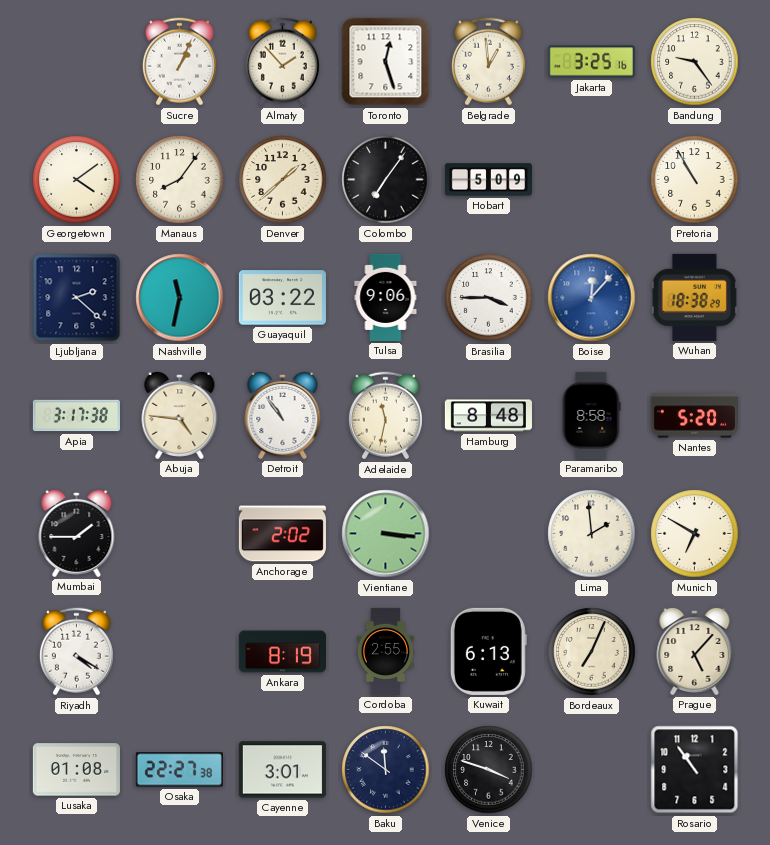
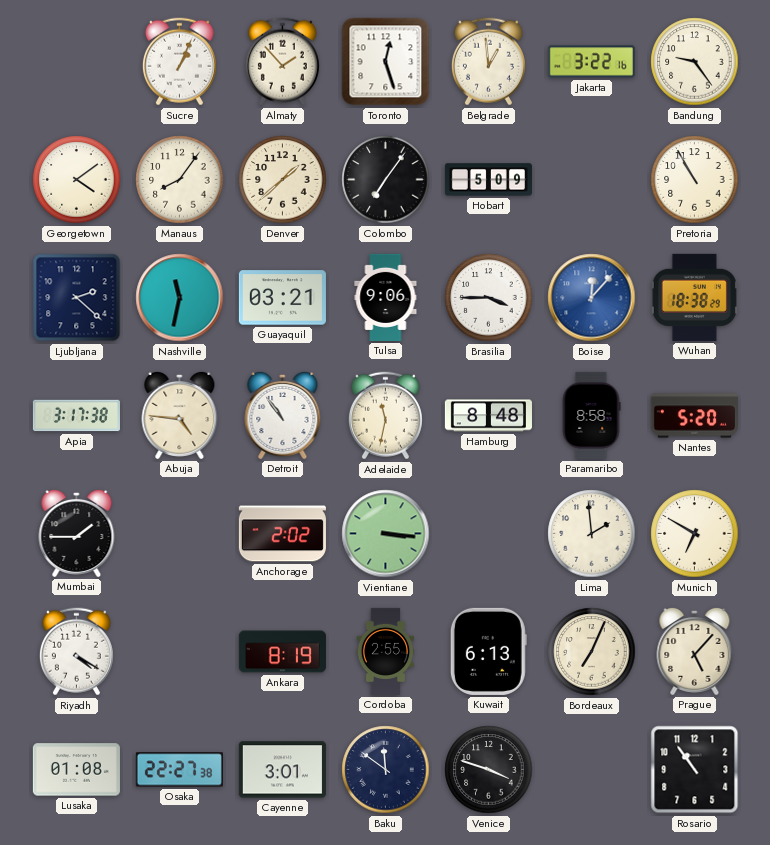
Jakarta: 3:25 -> 3:22
Guayaquil: 03:22 -> 03:21
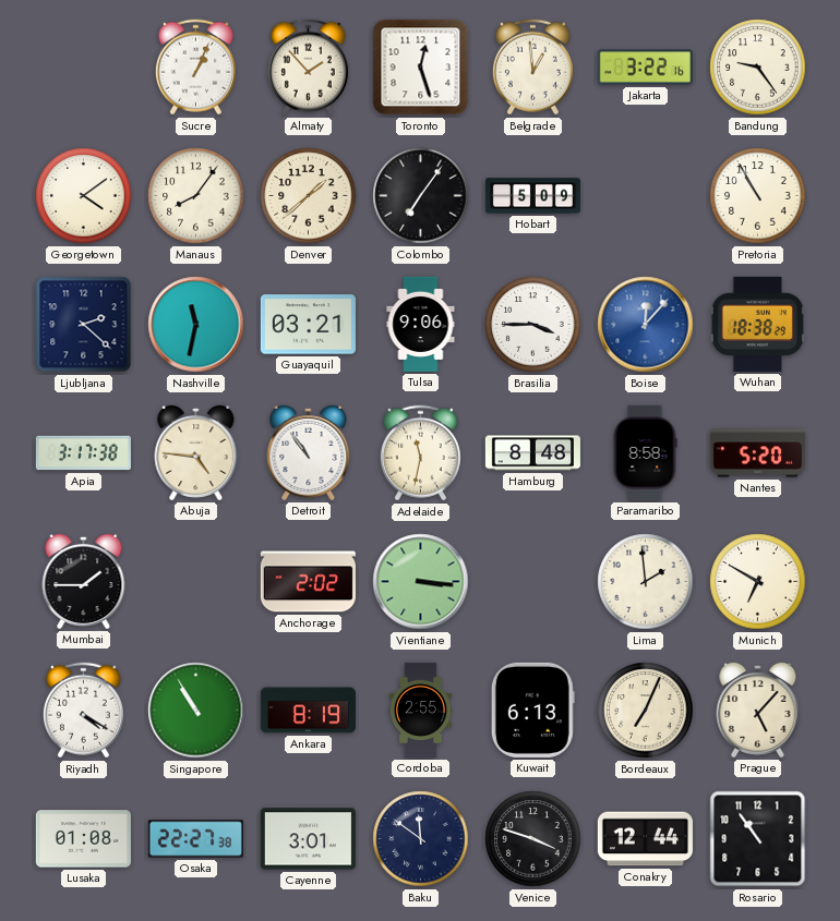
Singapore: none -> 10:55
Conakry: none -> 12:44
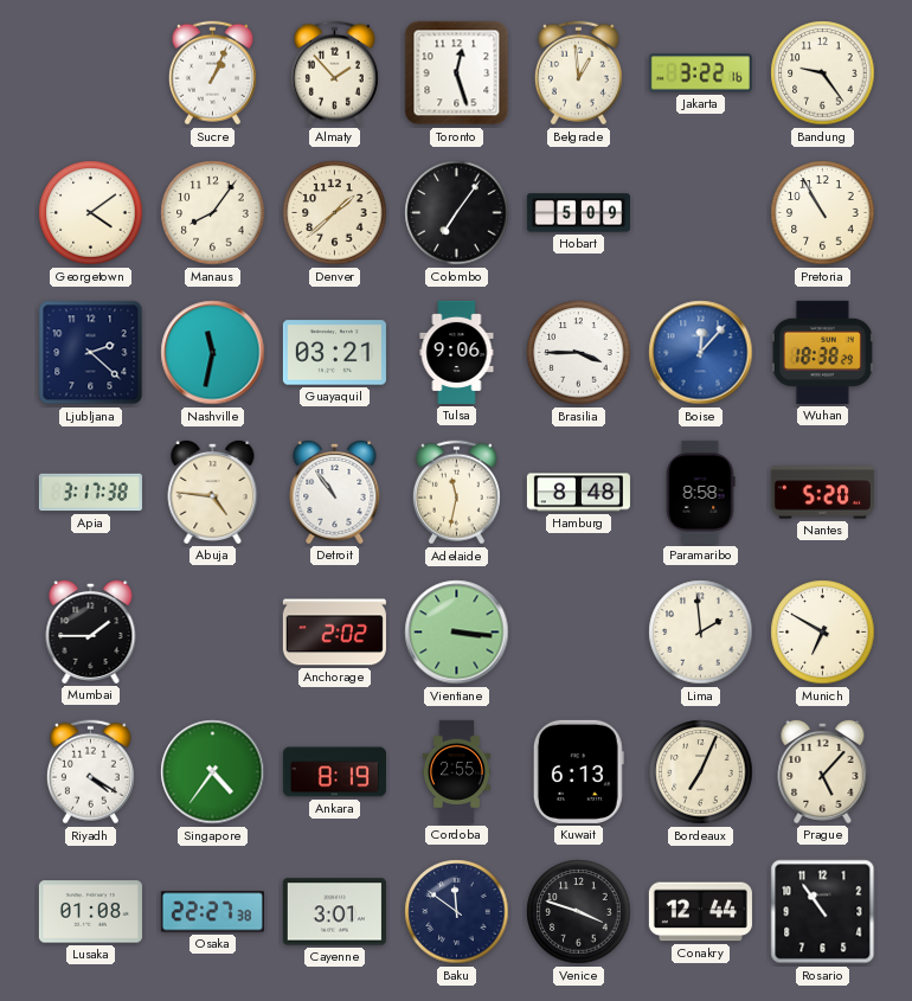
Singapore: 10:55 -> 4:36
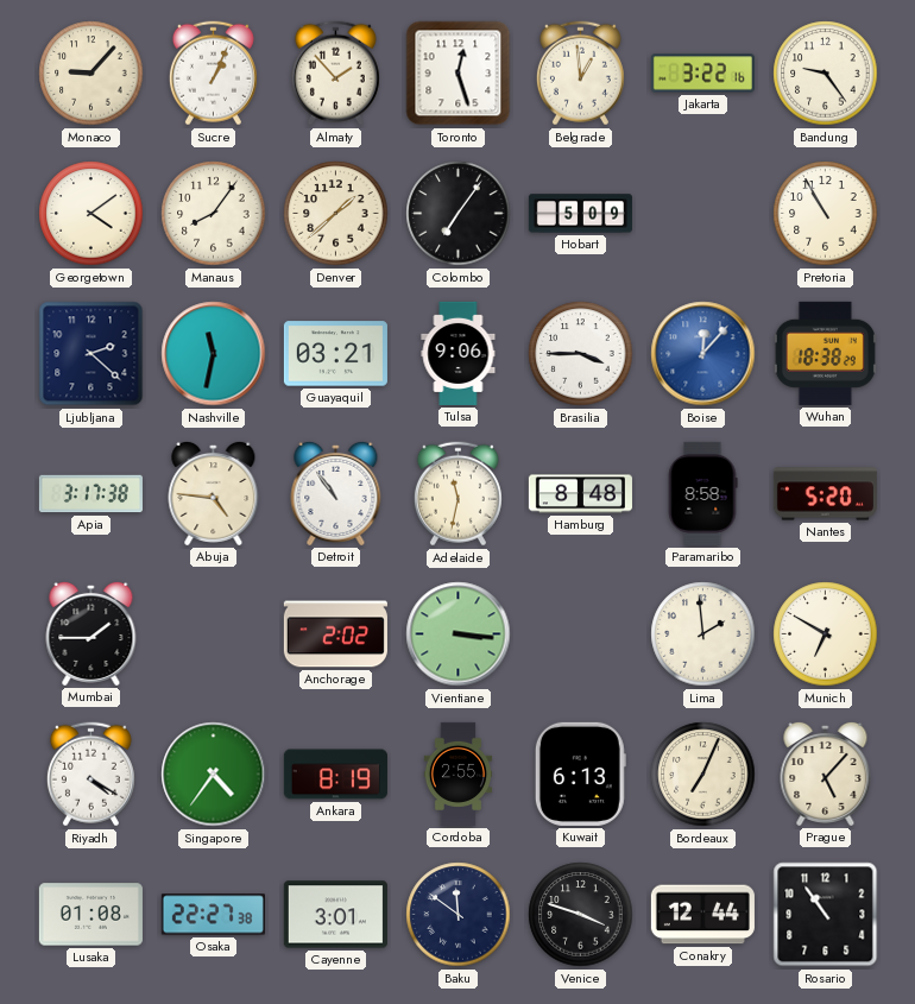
Monaco: none -> 9:07
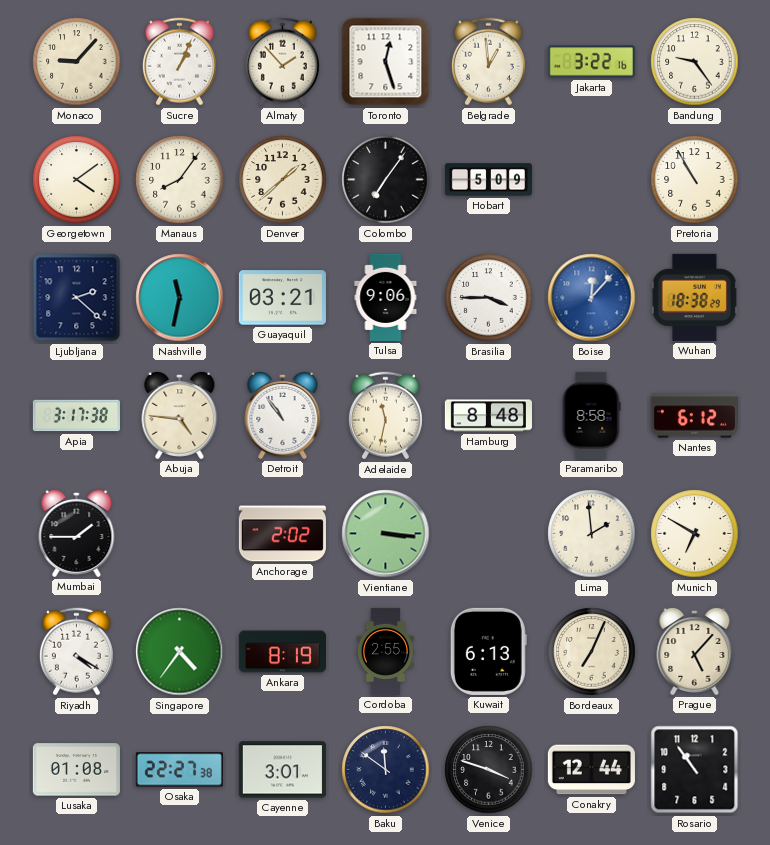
Nantes: 5:20 -> 6:12
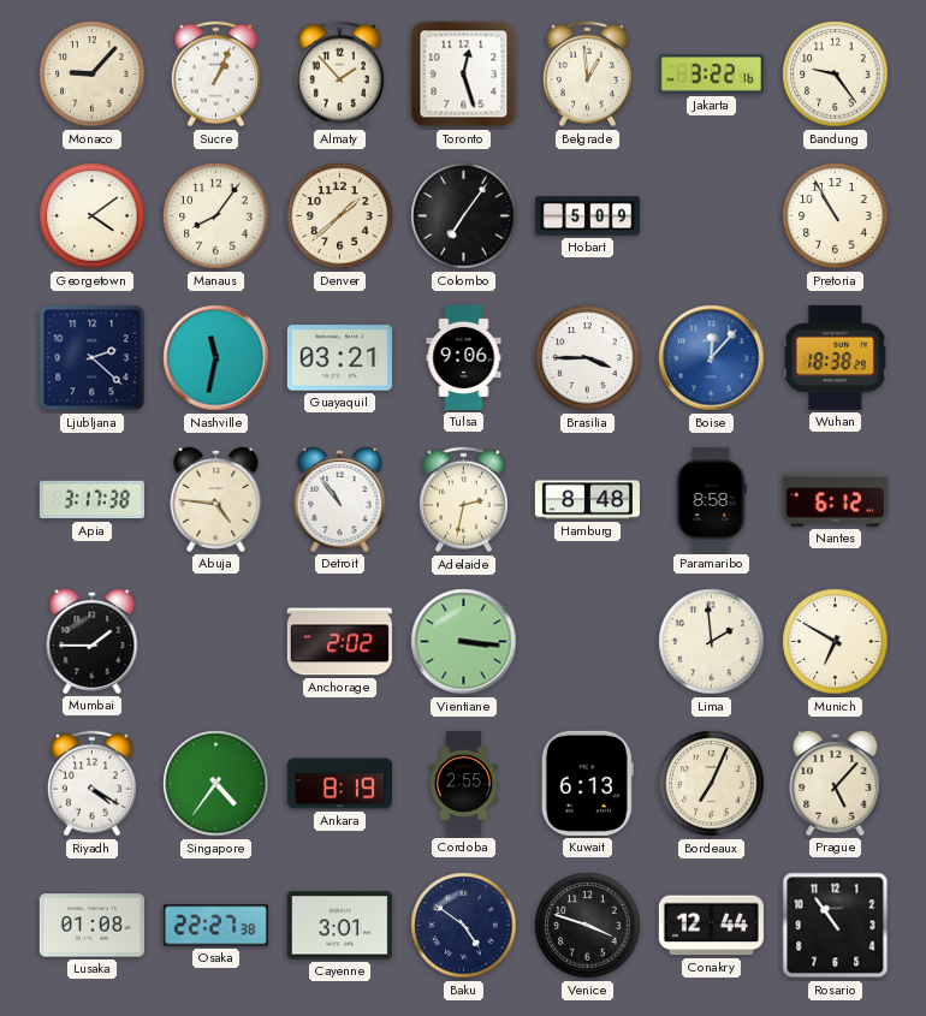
Adelaide: 11:32 -> 2:32
Baku: 11:51 -> 4:51
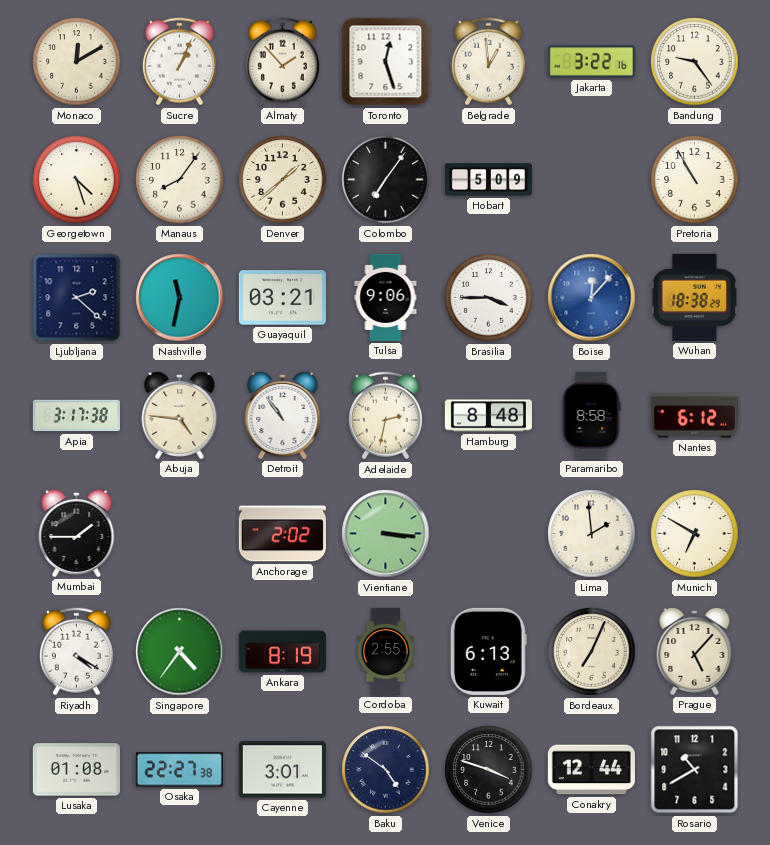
Monaco: 9:07 -> 12:10
Georgetown: 4:09 -> 4:27
Rosario: 10:54 -> 10:40
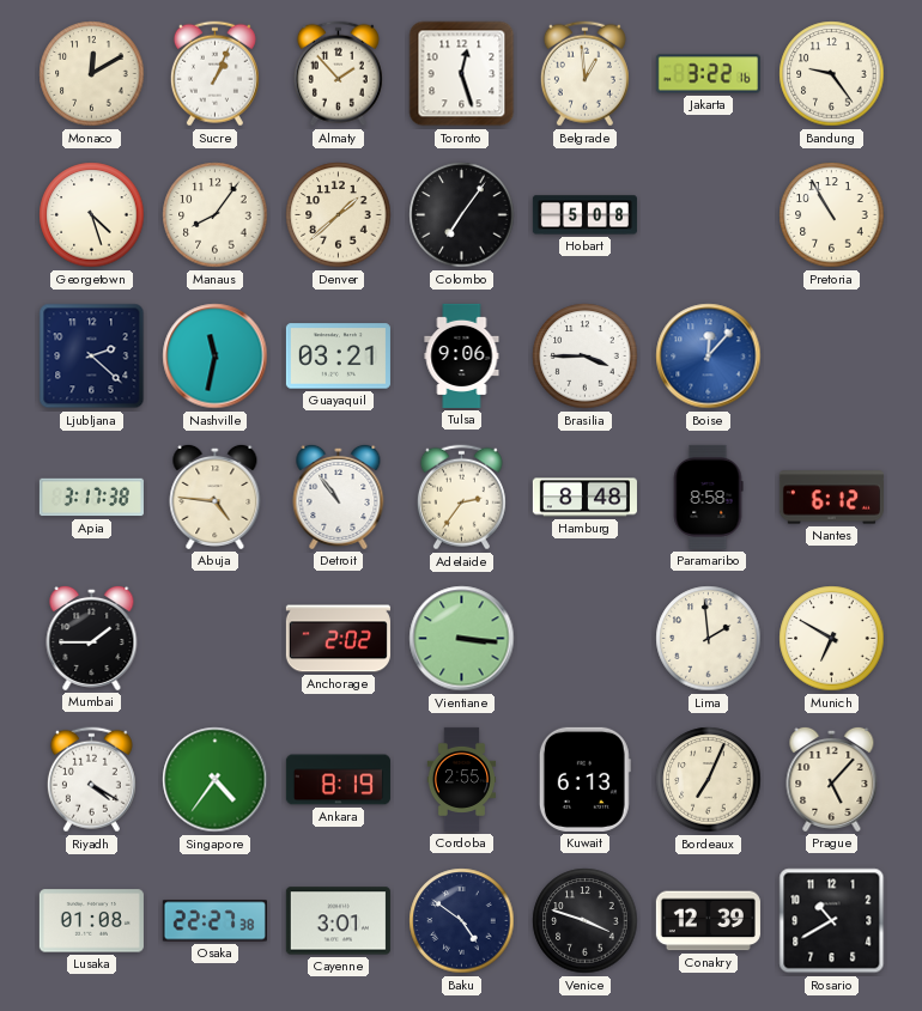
Hobart: 5:09 -> 5:08
Wuhan: 18:38 -> none
Adelaide: 2:32 -> 2:36
Conakry: 12:44 -> 12:39
